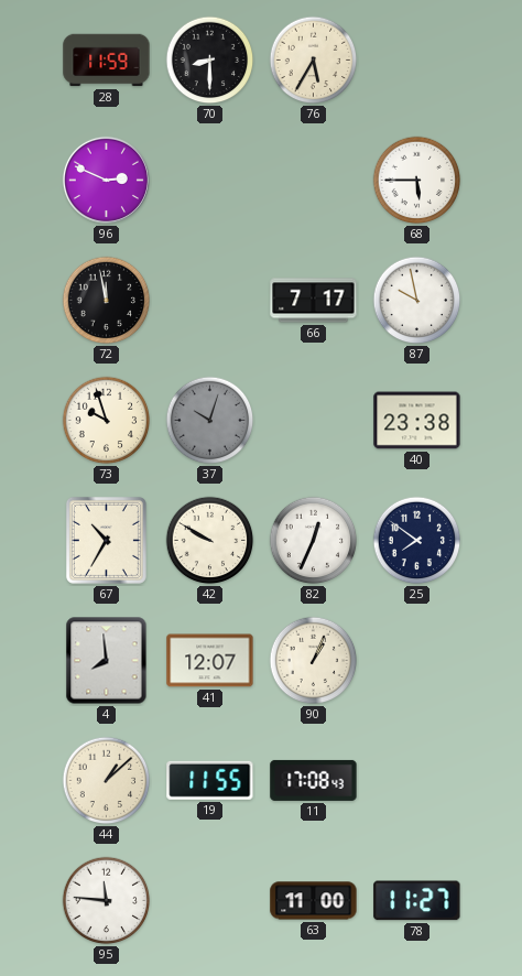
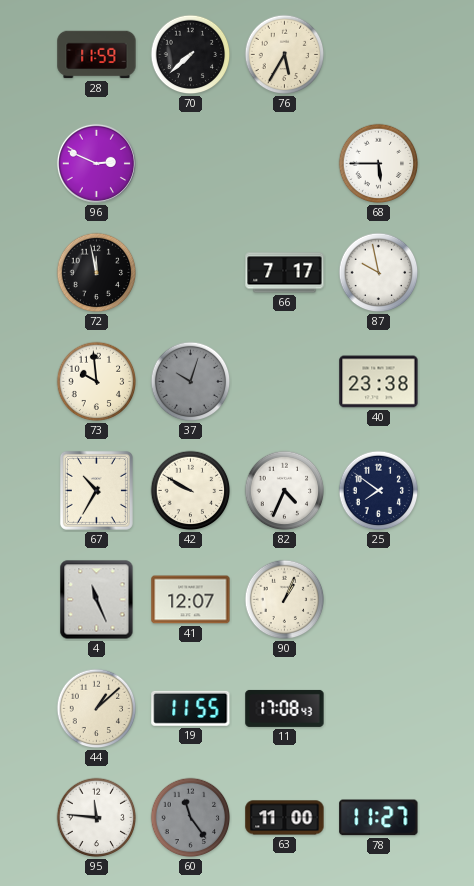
70: 8:30 -> 7:38
73: 9:57 -> 9:59
82: 12:34 -> 4:34
4: 7:59 -> 11:26
60: none -> 11:24
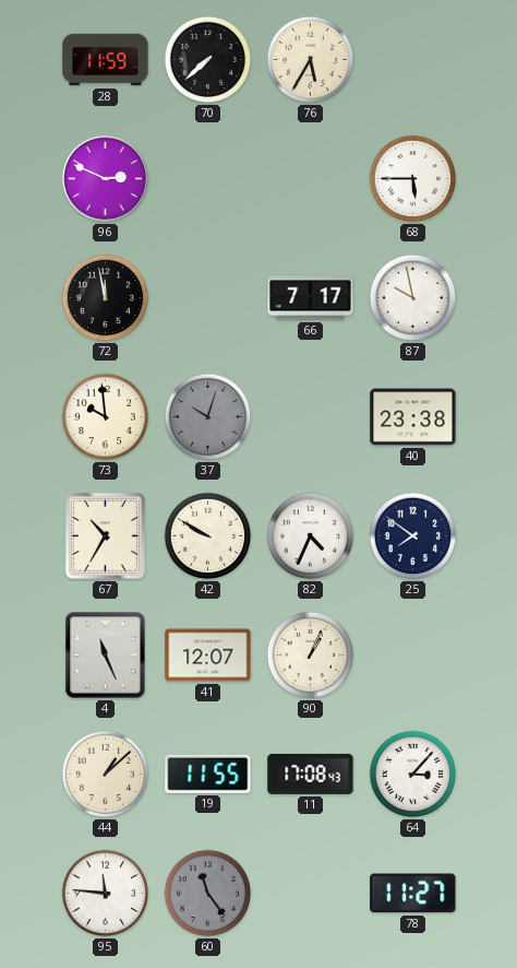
64: none -> 3:07
63: 11:00 -> none
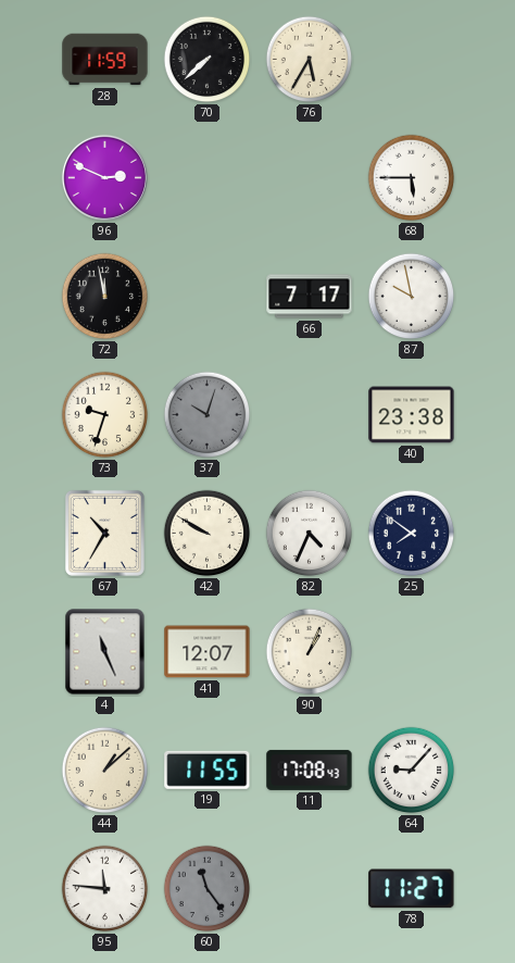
73: 9:59 -> 9:33
64: 3:07 -> 9:07
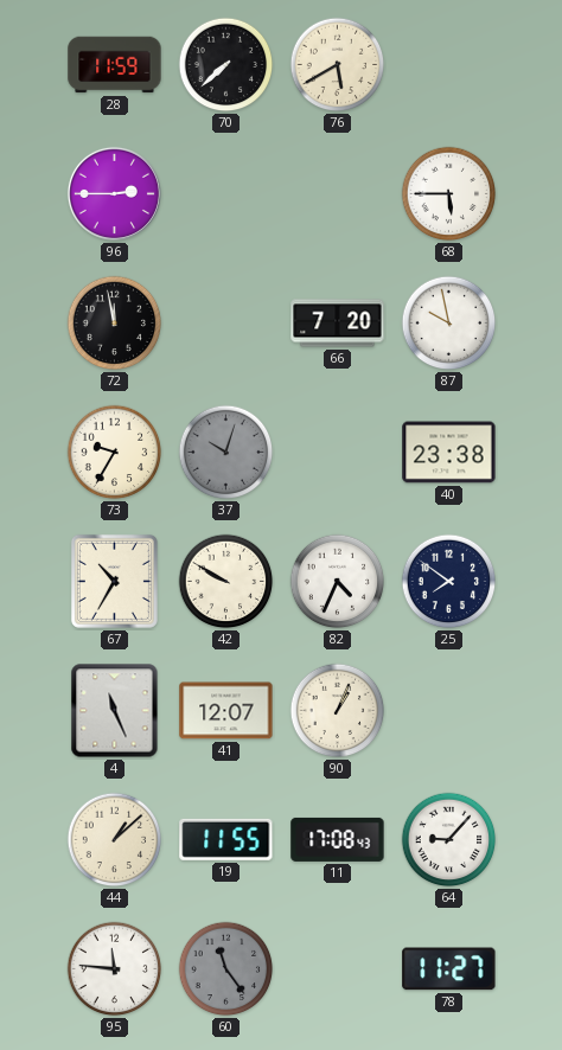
76: 5:35 -> 5:40
96: 2:49 -> 2:45
66: 7:17 -> 7:20
73: 9:33 -> 9:35
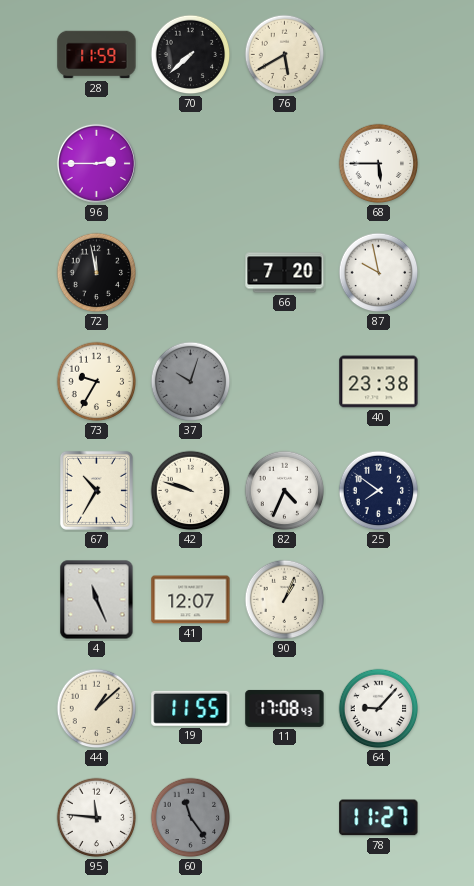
42: 9:50 -> 9:48
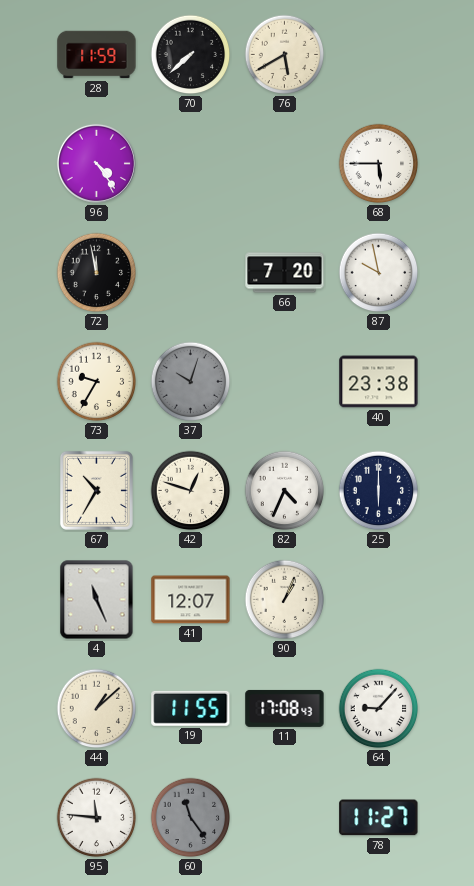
96: 2:45 -> 4:24
42: 9:48 -> 12:48
25: 7:51 -> 6:00
